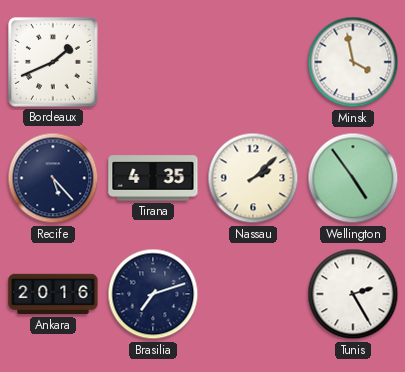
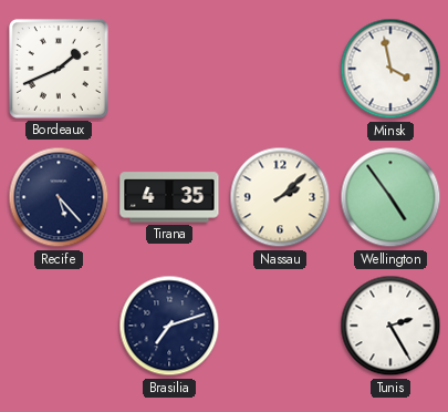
Ankara: 20:16 -> none
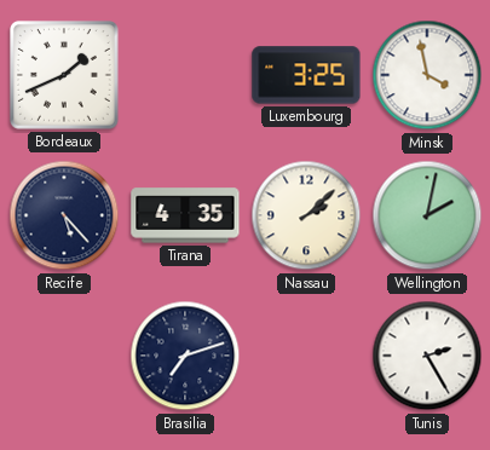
Luxembourg: none -> 3:25
Wellington: 4:54 -> 2:02
